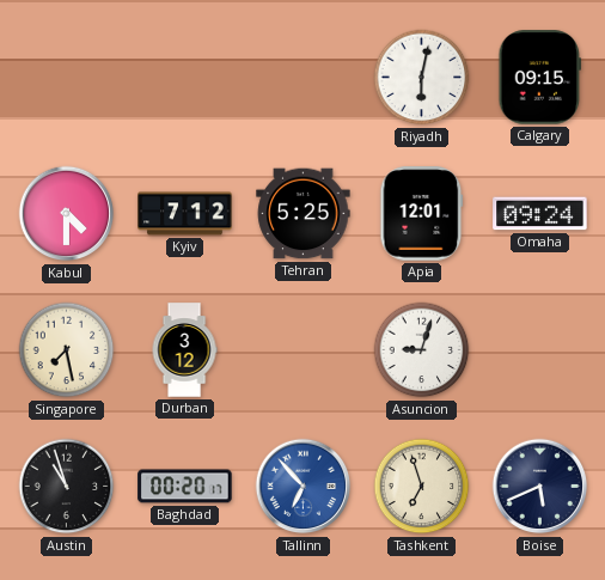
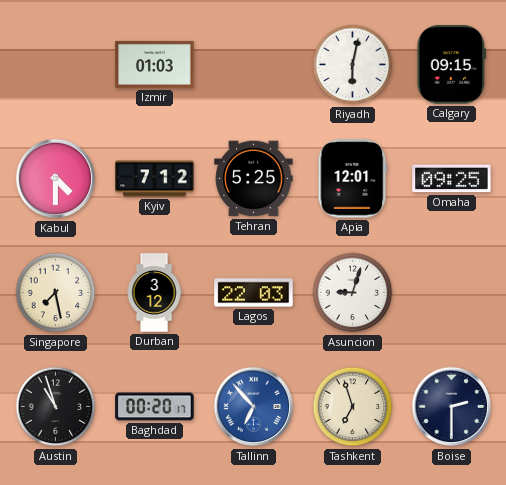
Izmir: none -> 01:03
Omaha: 09:24 -> 09:25
Lagos: none -> 22:03
Boise: 5:41 -> 2:30
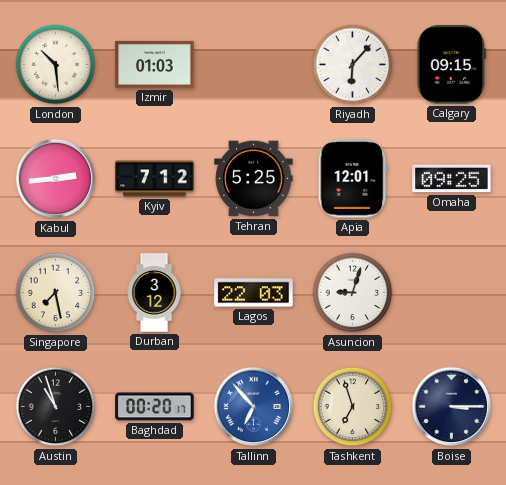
London: none -> 10:29
Riyadh: 6:02 -> 6:07
Kabul: 4:30 -> 2:44
Boise: 2:30 -> 3:15
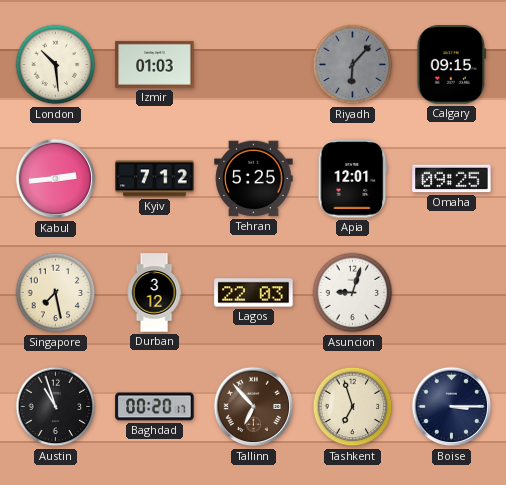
Riyadh dial: white -> grey
Tallinn dial: blue -> brown
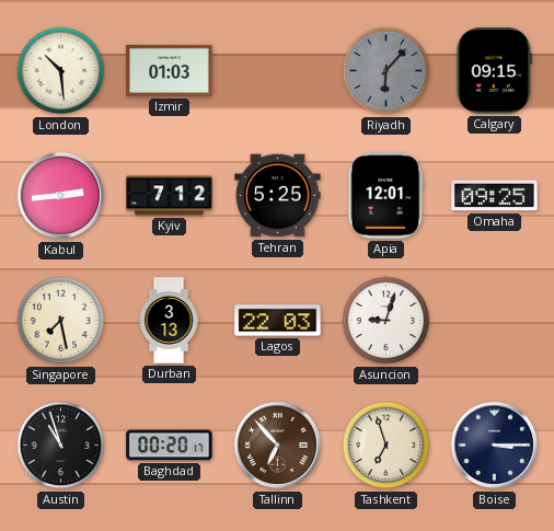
Durban: 3:12 -> 3:13
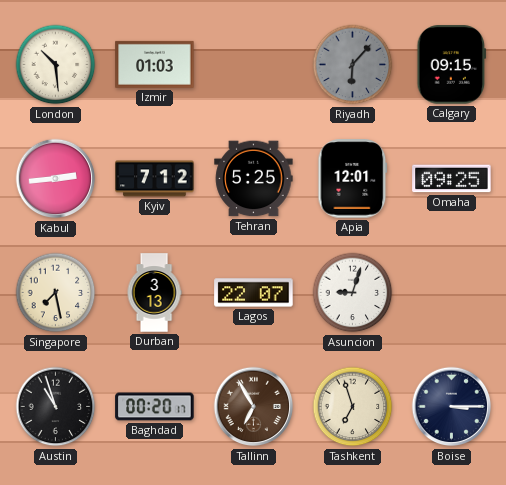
Lagos: 22:03 -> 22:07
Tallinn: 6:53 -> 6:55
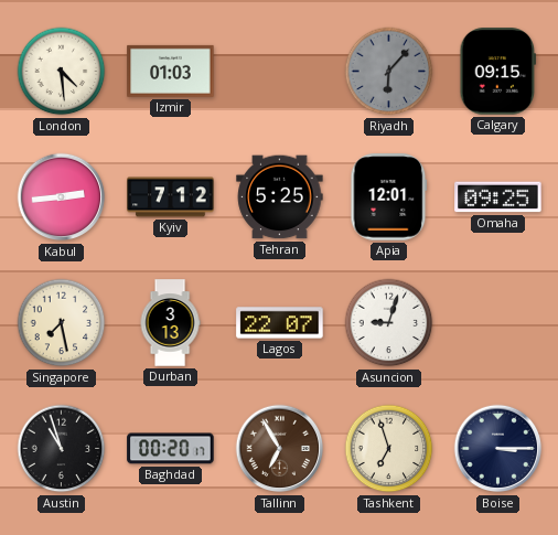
London: 10:29 -> 4:29
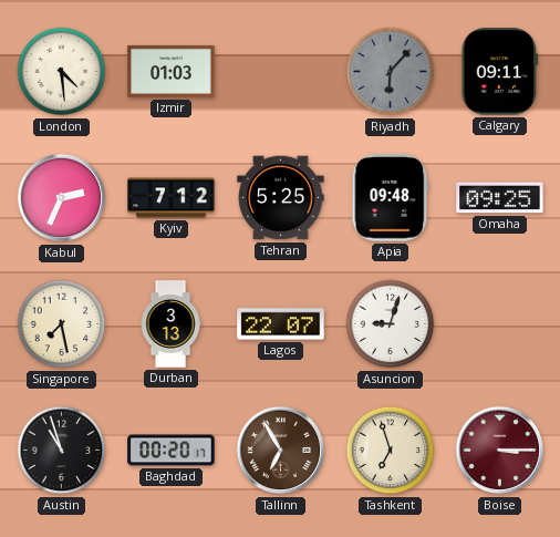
Calgary: 09:15 -> 09:11
Kabul: 2:44 -> 2:34
Apia: 12:01 -> 09:48
Boise dial: navy -> burgundy
